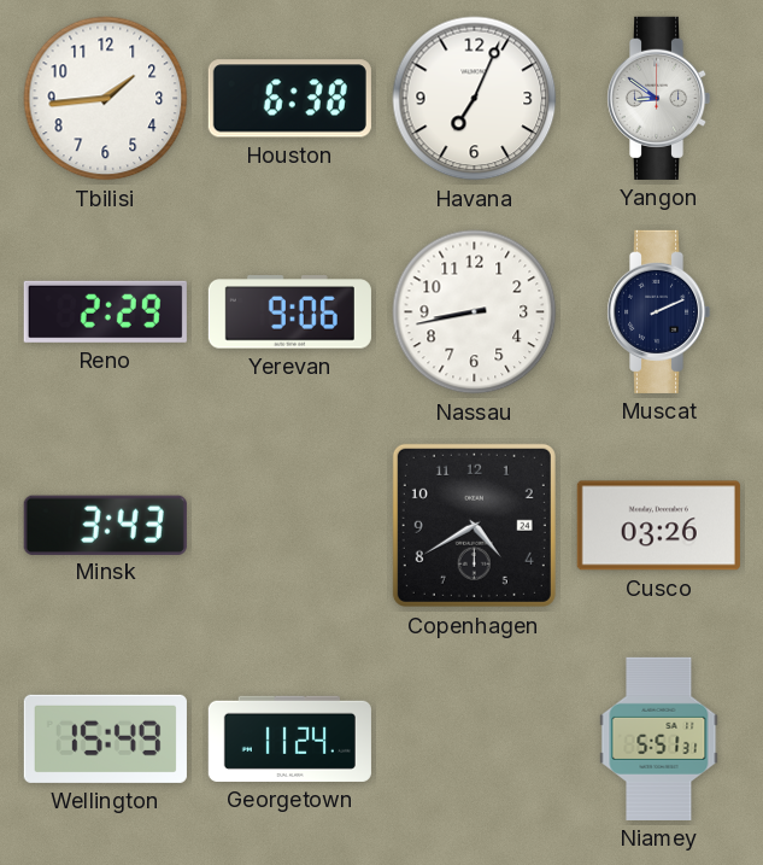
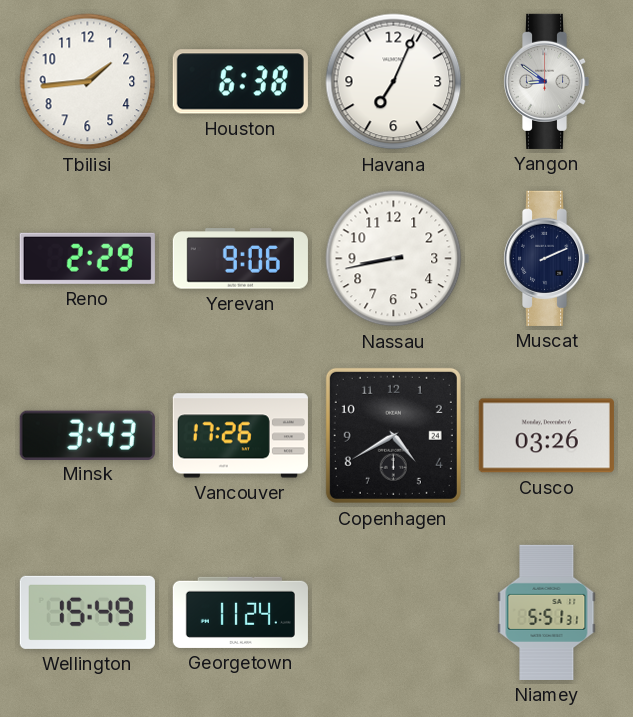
Vancouver: none -> 17:26
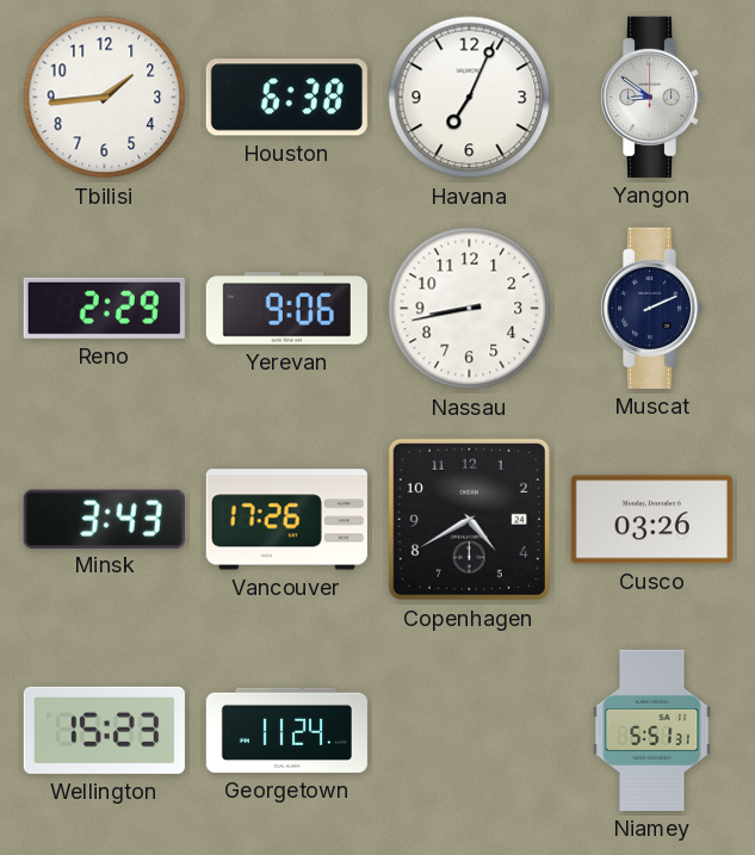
Wellington: 15:49 -> 15:23
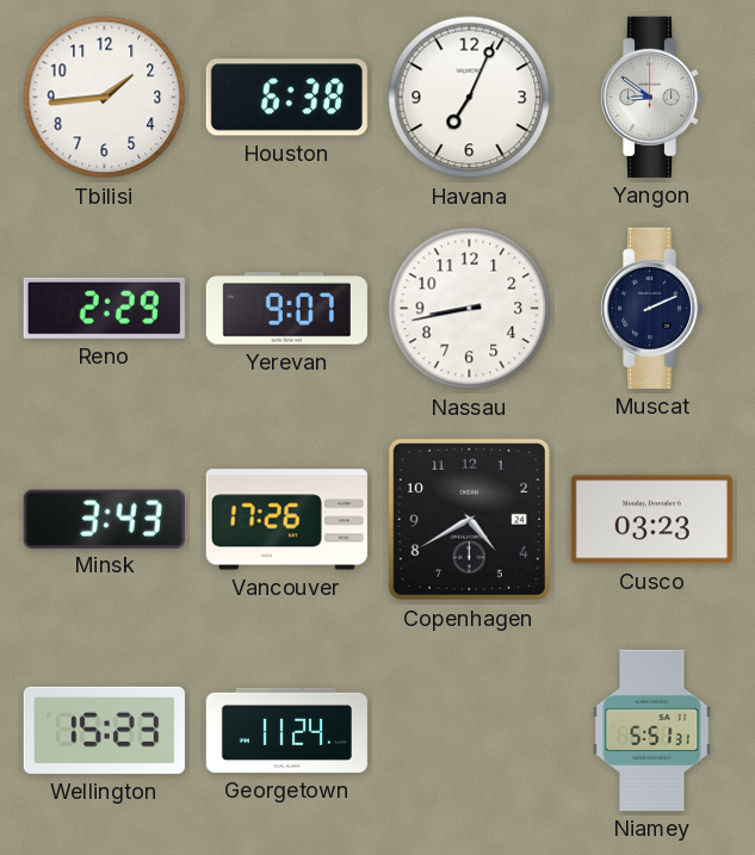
Yerevan: 9:06 -> 9:07
Cusco: 03:26 -> 03:23
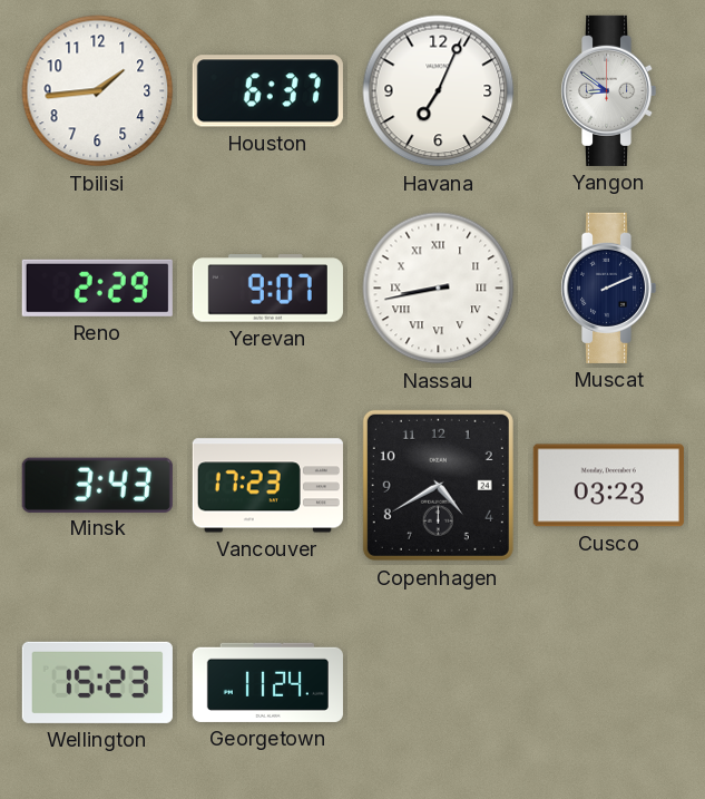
Houston: 6:38 -> 6:37
Nassau numerals: Arabic -> Roman
Vancouver: 17:26 -> 17:23
Niamey: 5:51 -> none
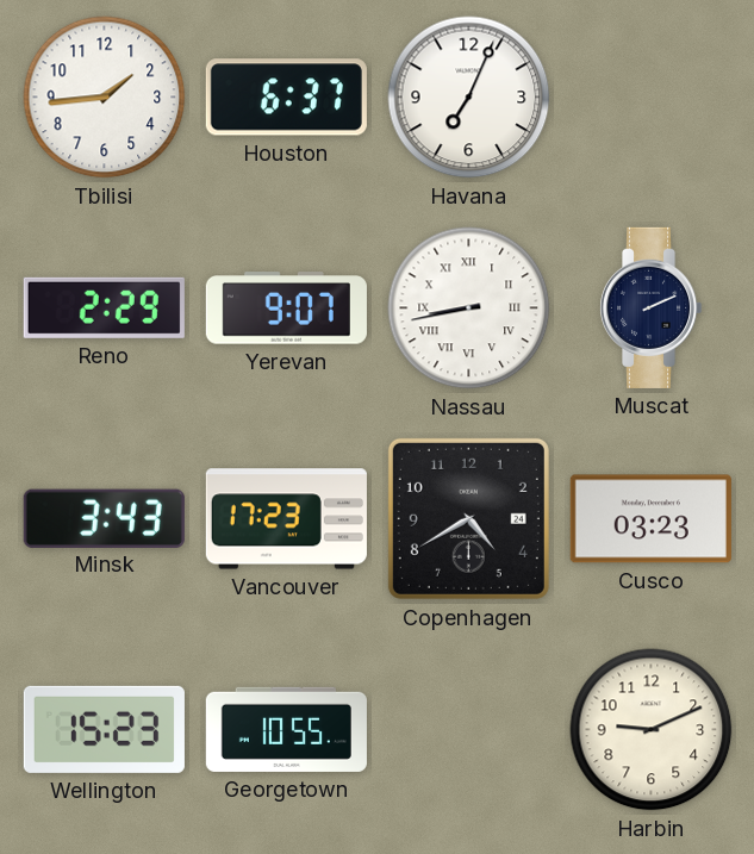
Yangon: 8:51 -> none
Georgetown: 11:24 -> 10:55
Harbin: none -> 9:11
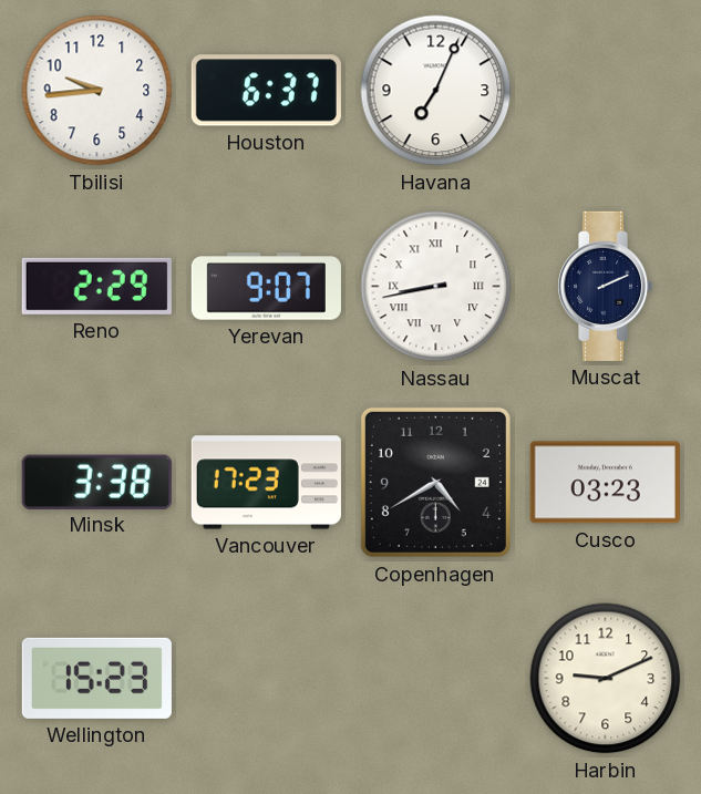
Tbilisi: 1:44 -> 9:44
Minsk: 3:43 -> 3:38
Georgetown: 10:55 -> none
